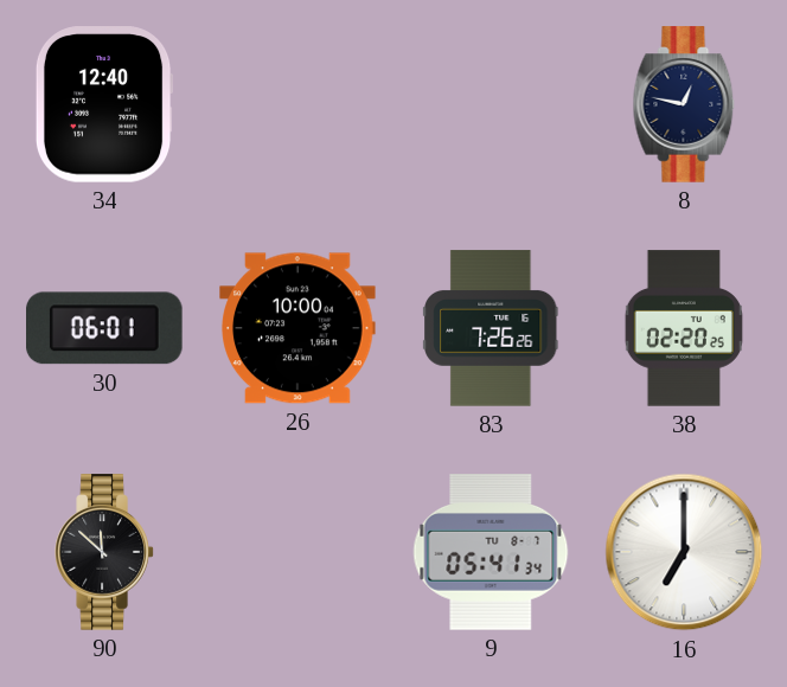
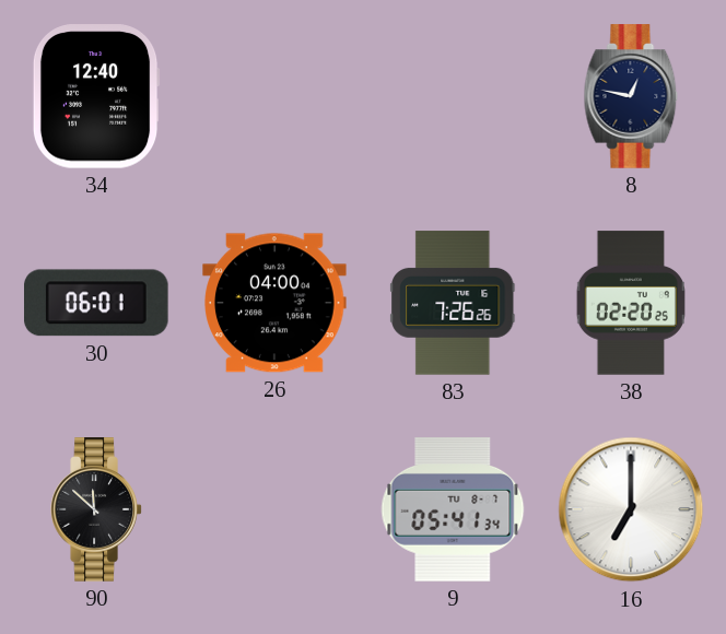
26: 10:00 -> 04:00
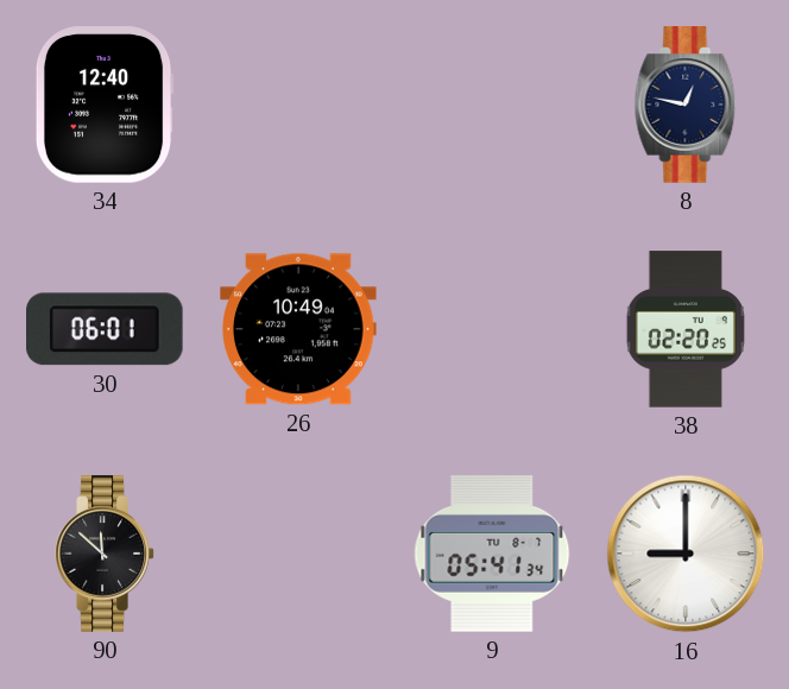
26: 04:00 -> 10:49
83: 7:26 -> none
16: 7:00 -> 9:00
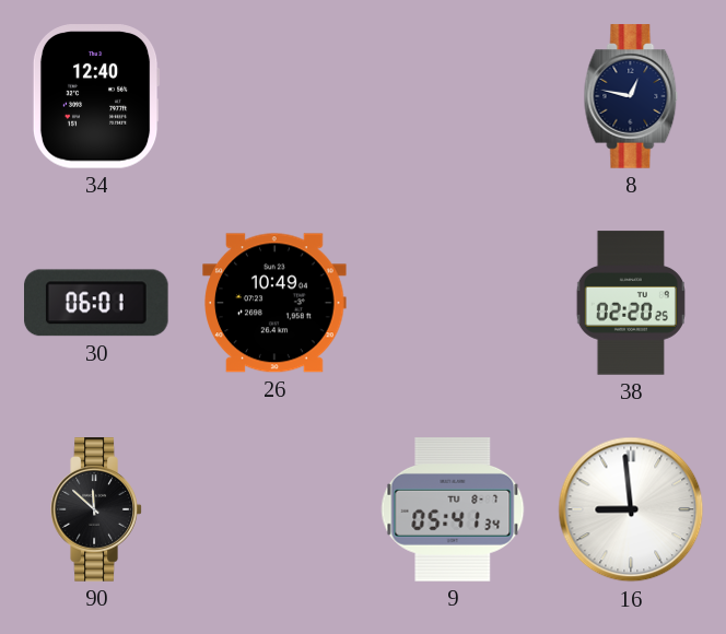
16: 9:00 -> 8:59
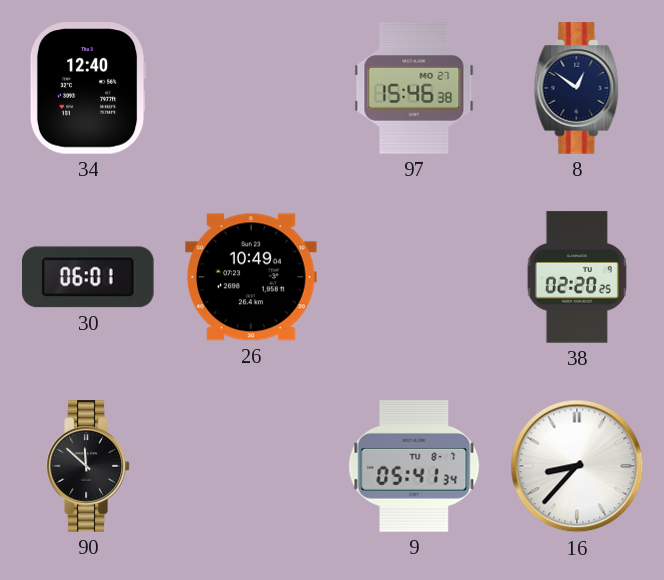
97: none -> 15:46
8: 12:47 -> 12:51
16: 8:59 -> 8:37
